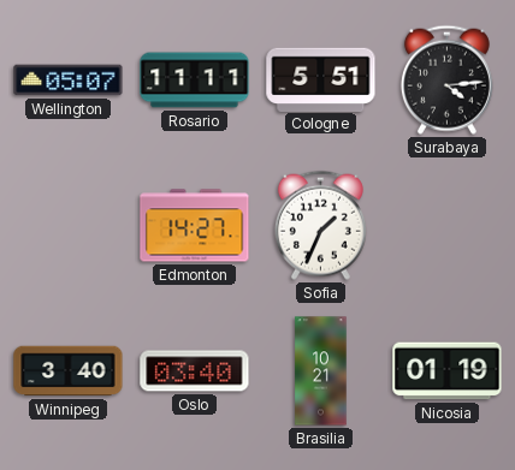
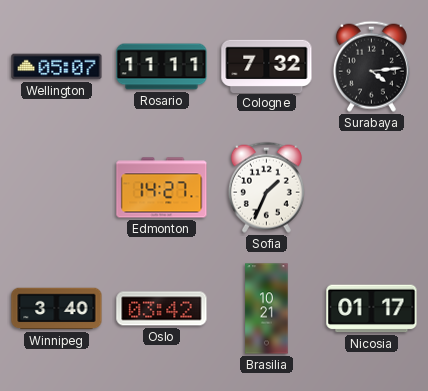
Cologne: 5:51 -> 7:32
Oslo: 03:40 -> 03:42
Nicosia: 01:19 -> 01:17
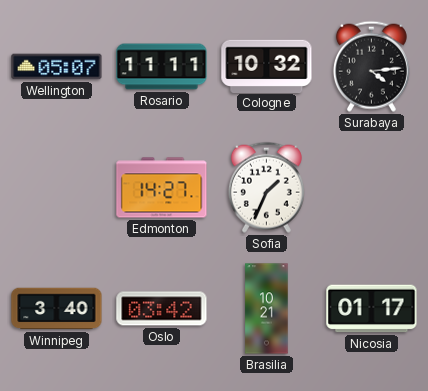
Cologne: 7:32 -> 10:32
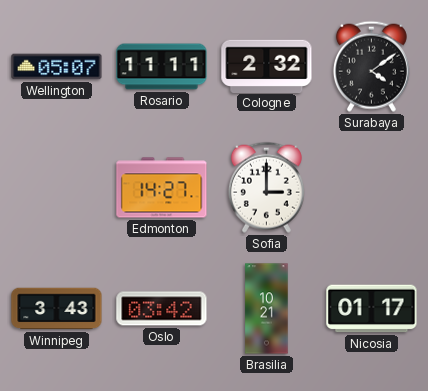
Cologne: 10:32 -> 2:32
Surabaya: 4:14 -> 4:09
Sofia: 1:34 -> 3:00
Winnipeg: 3:40 -> 3:43
